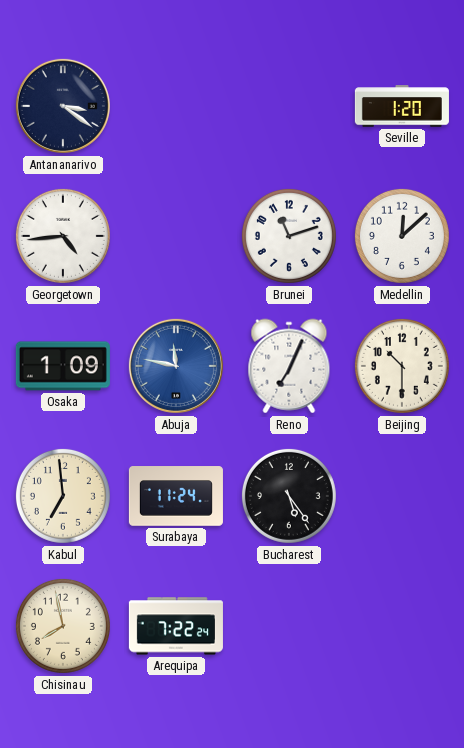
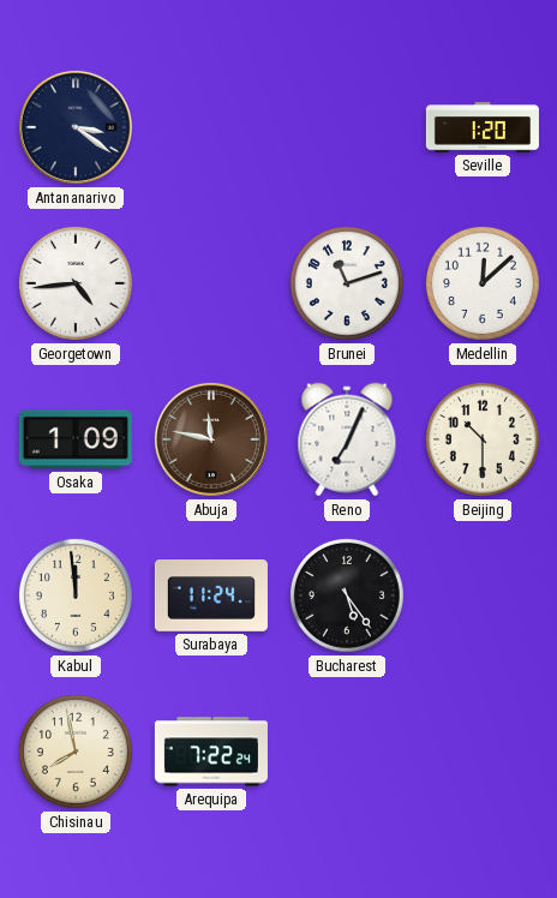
Abuja dial: blue -> brown
Kabul: 6:59 -> 11:59
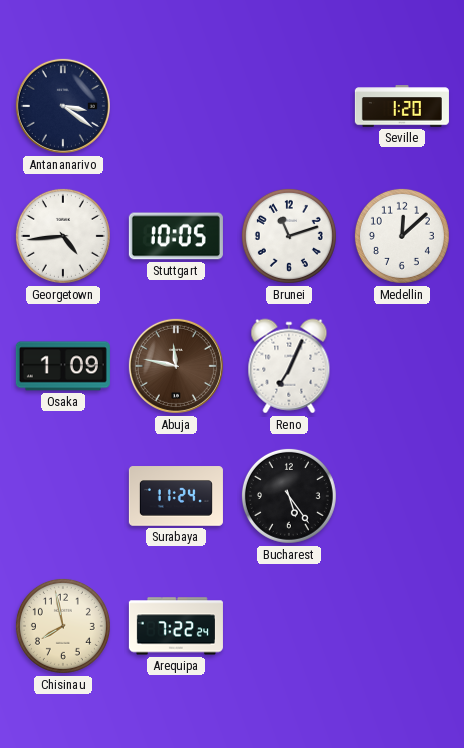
Stuttgart: none -> 10:05
Beijing: 10:30 -> none
Kabul: 11:59 -> none
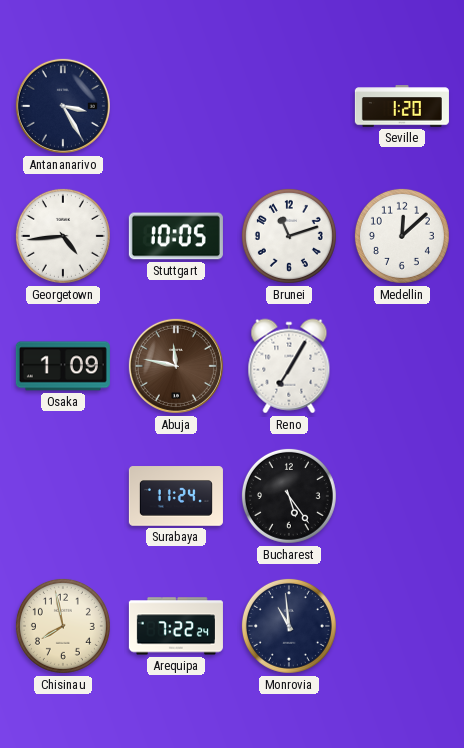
Antananarivo: 3:21 -> 3:25
Reno: 7:04 -> 7:05
Monrovia: none -> 10:59
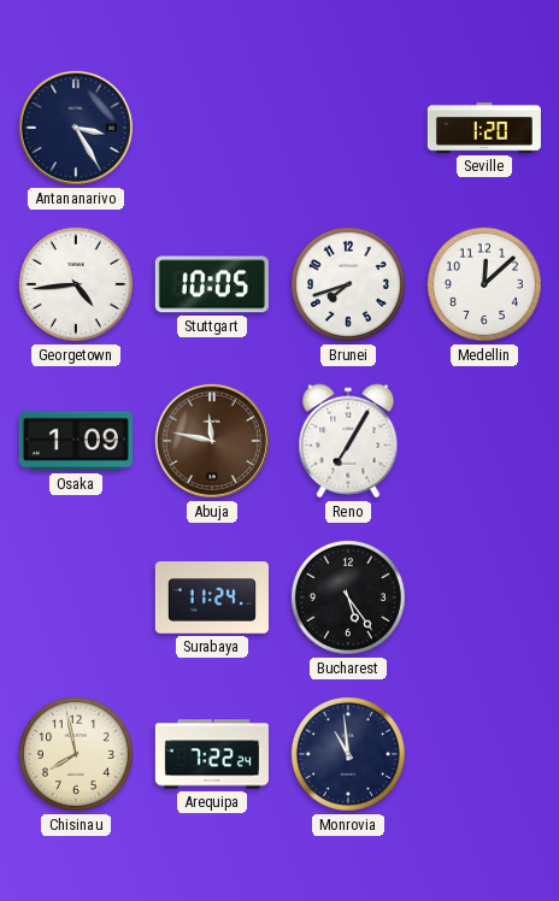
Brunei: 11:12 -> 7:42
